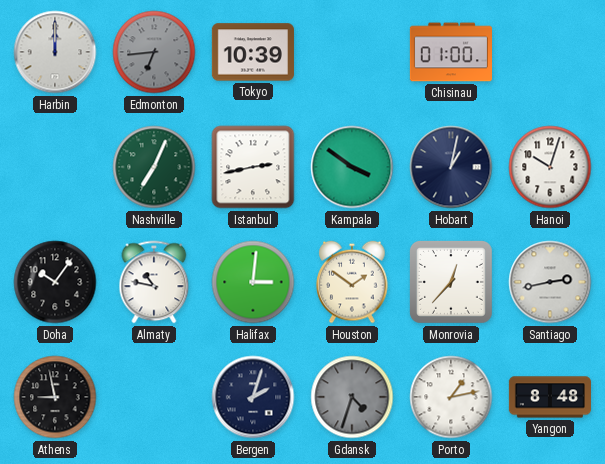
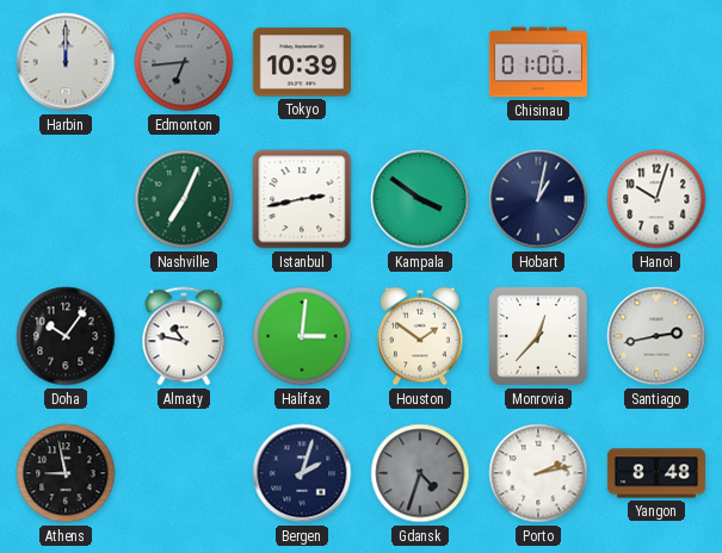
Porto: 1:13 -> 2:13
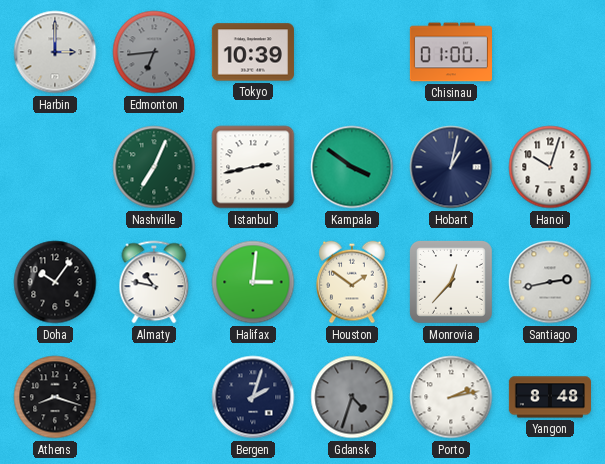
Harbin: 12:00 -> 3:00
Athens: 8:58 -> 8:18
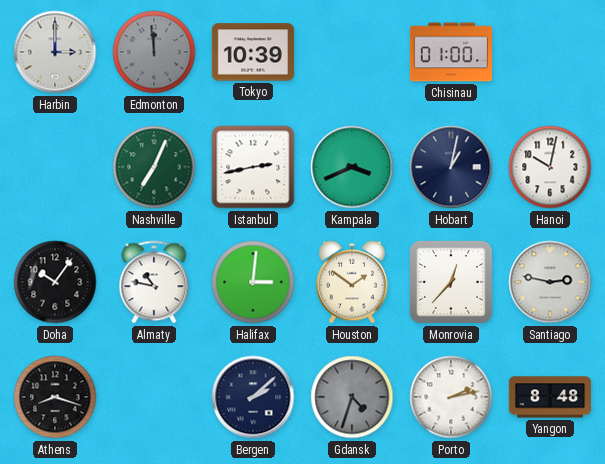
Edmonton: 6:44 -> 11:59
Kampala: 3:51 -> 3:41
Hanoi: 10:03 -> 10:02
Santiago: 2:43 -> 2:47
Bergen: 2:03 -> 2:08
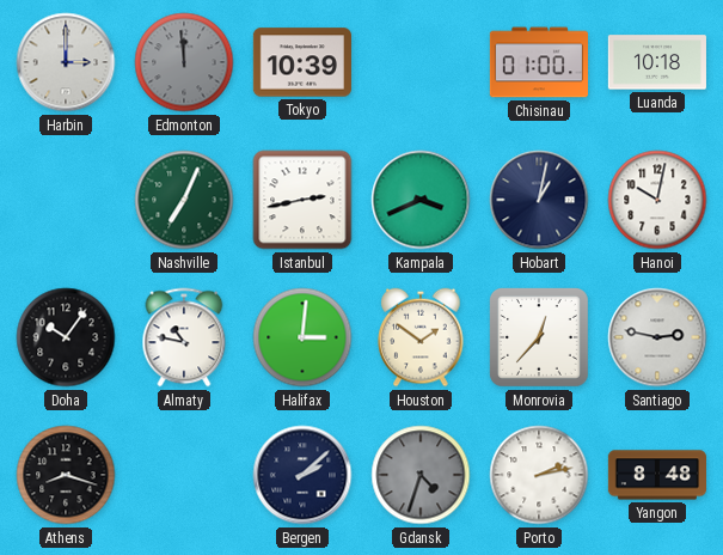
Luanda: none -> 10:18
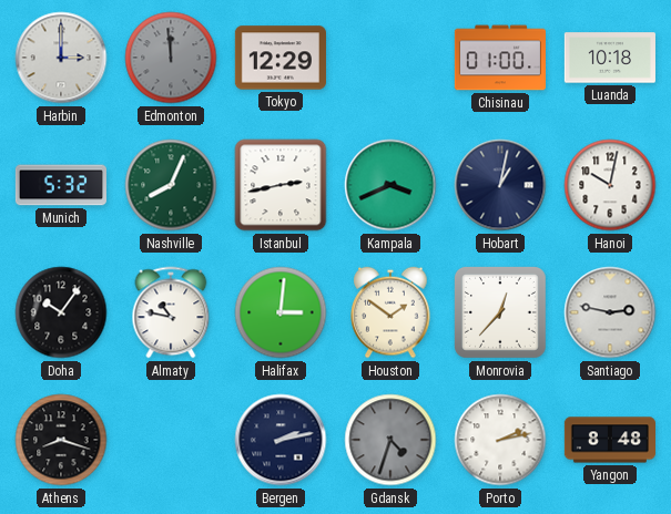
Tokyo: 10:39 -> 12:29
Munich: none -> 5:32
Nashville: 7:04 -> 8:04
Bergen: 2:08 -> 2:13
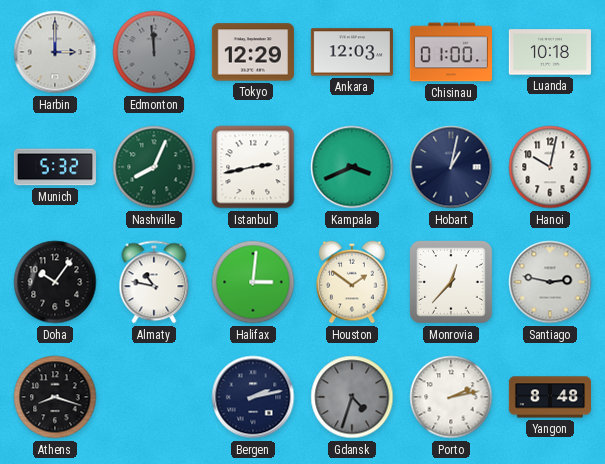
Ankara: none -> 12:03
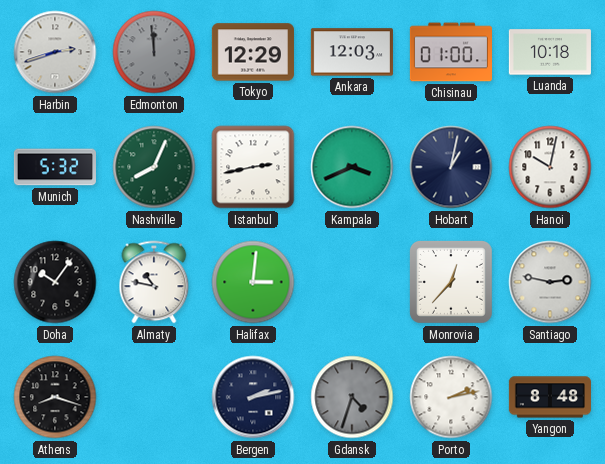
Harbin: 3:00 -> 2:42
Houston: 1:51 -> none
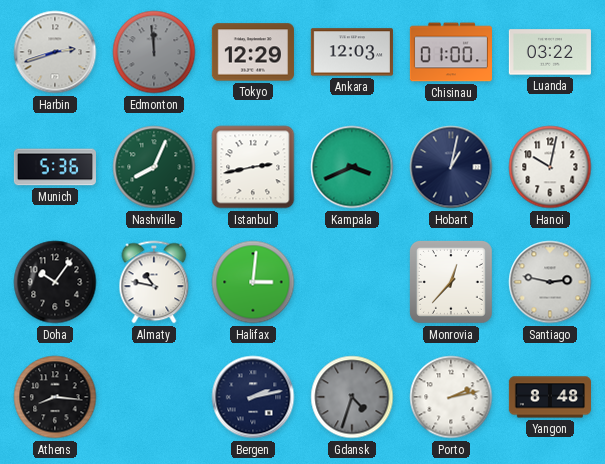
Luanda: 10:18 -> 03:22
Munich: 5:32 -> 5:36
Athens: 8:18 -> 8:16
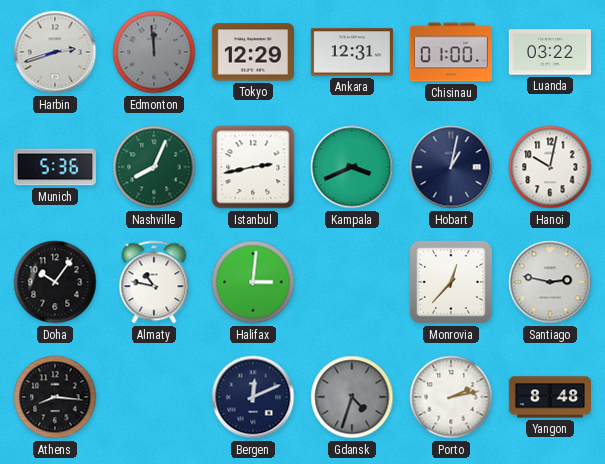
Ankara: 12:03 -> 12:31
Bergen: 2:13 -> 12:11
